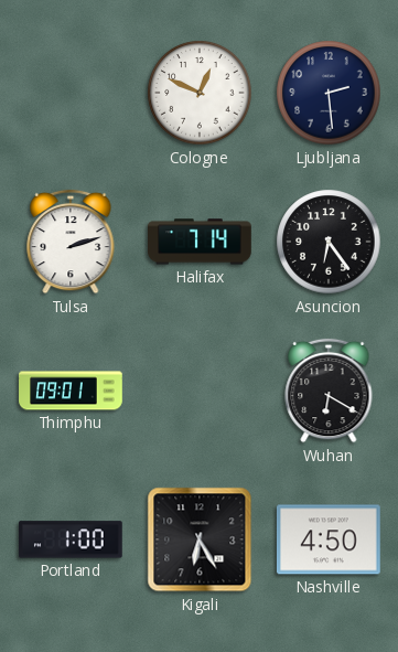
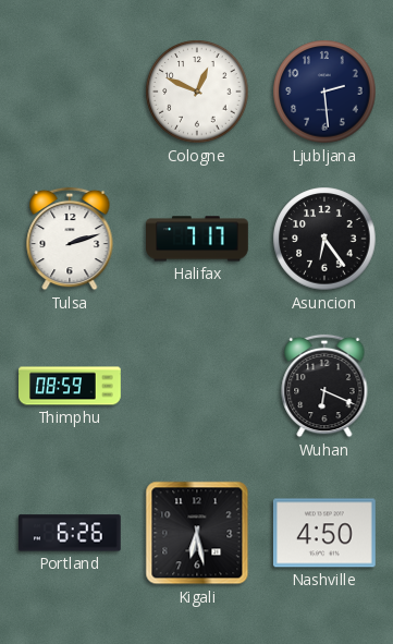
Halifax: 7:14 -> 7:17
Thimphu: 09:01 -> 08:59
Wuhan: 6:20 -> 6:19
Portland: 1:00 -> 6:26
Kigali: 6:25 -> 6:28
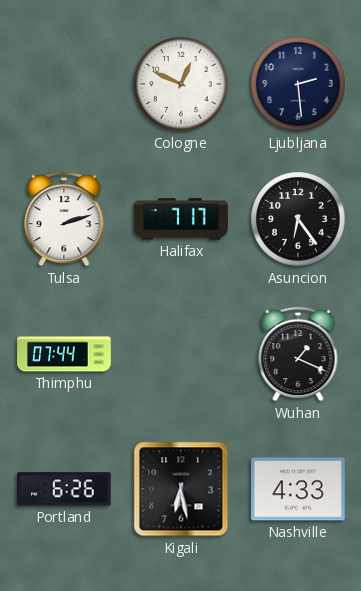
Thimphu: 08:59 -> 07:44
Wuhan: 6:19 -> 1:19
Nashville: 4:50 -> 4:33
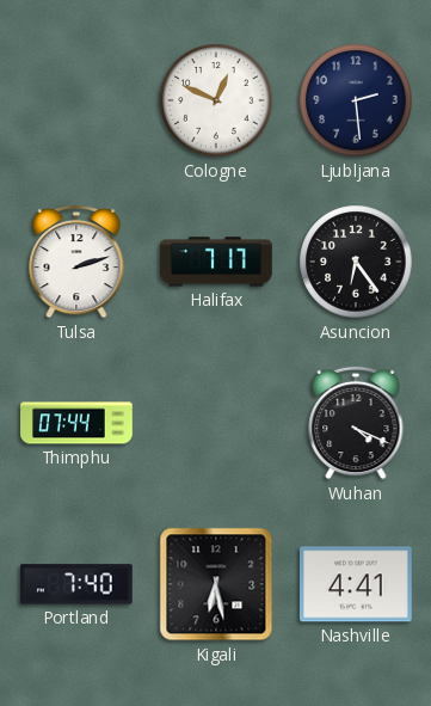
Wuhan: 1:19 -> 4:19
Portland: 6:26 -> 7:40
Nashville: 4:33 -> 4:41
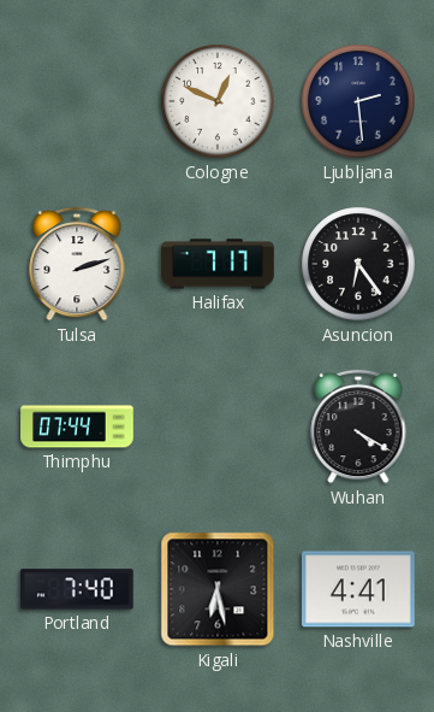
Wuhan: 4:19 -> 4:20
